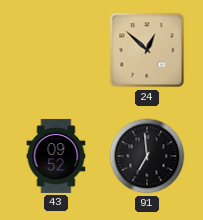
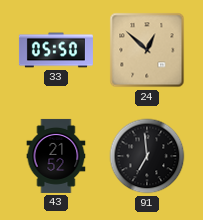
33: none -> 05:50
43: 09:52 -> 21:52
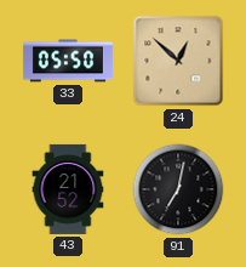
91: 6:59 -> 7:02
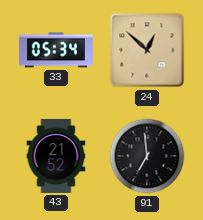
33: 05:50 -> 05:34
91: 7:02 -> 6:59
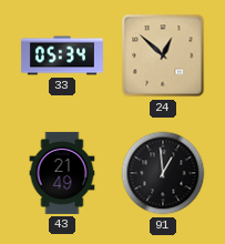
43: 21:52 -> 21:49
91: 6:59 -> 12:59
